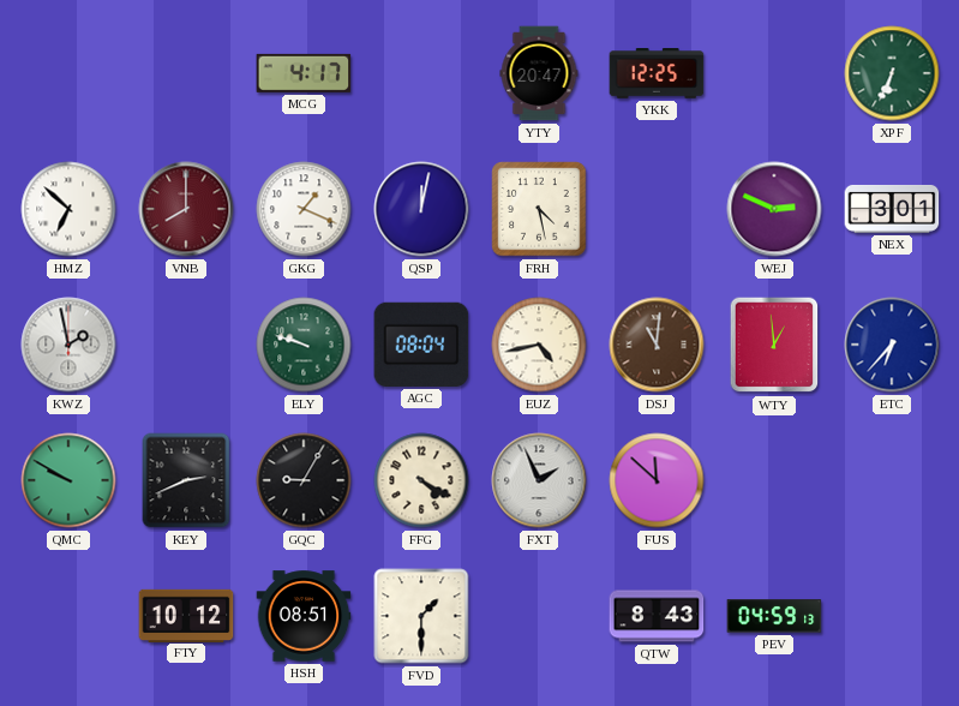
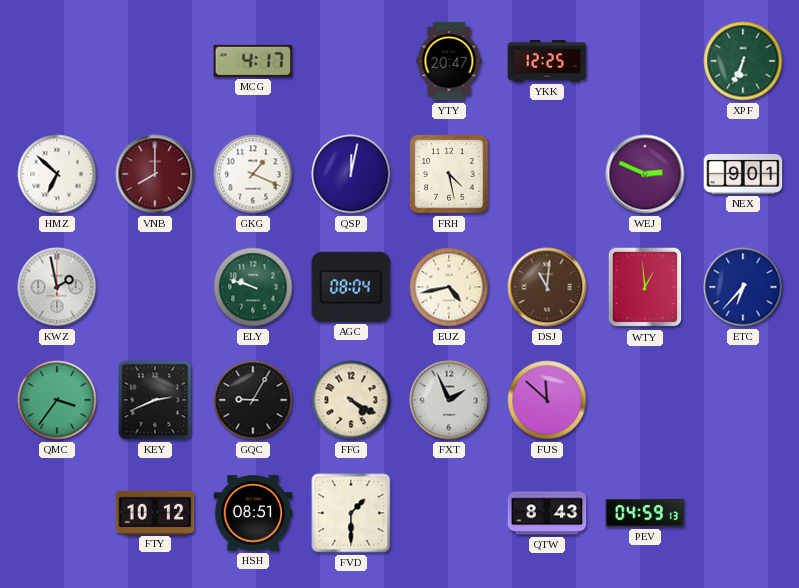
NEX: 3:01 -> 9:01
QMC: 9:50 -> 3:36
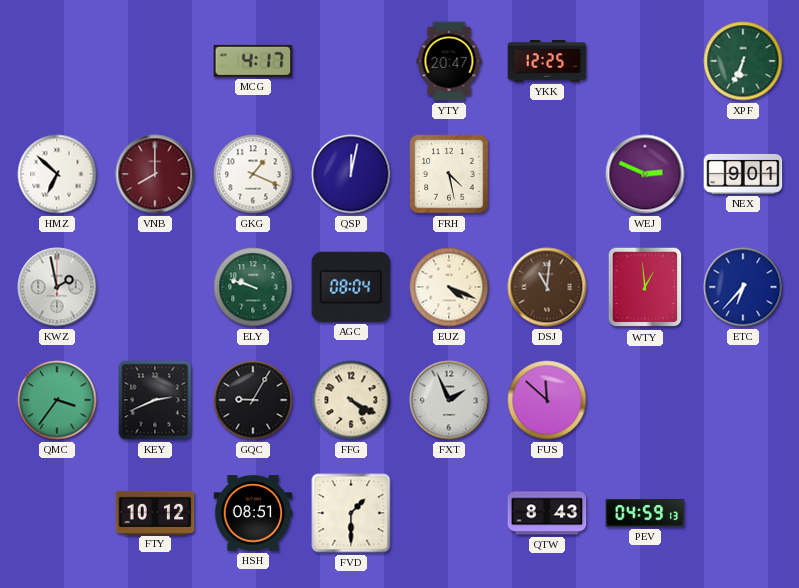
EUZ: 4:43 -> 4:19
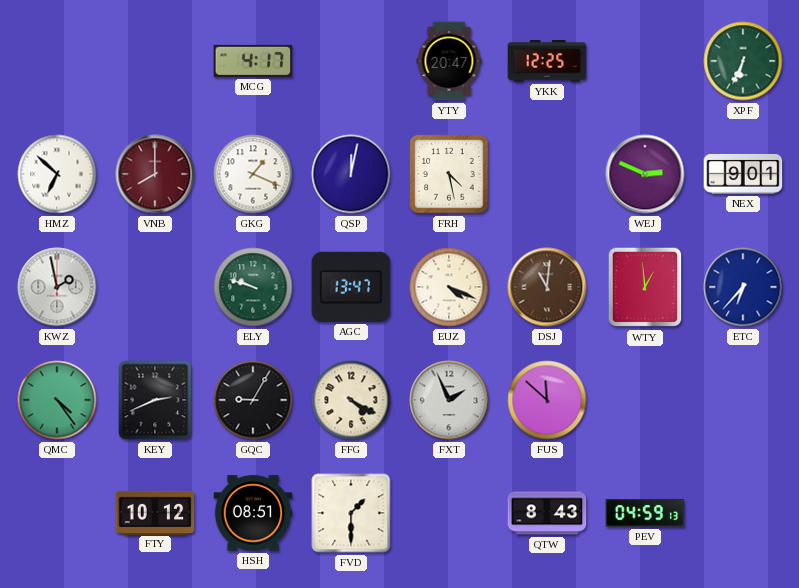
AGC: 08:04 -> 13:47
QMC: 3:36 -> 4:24
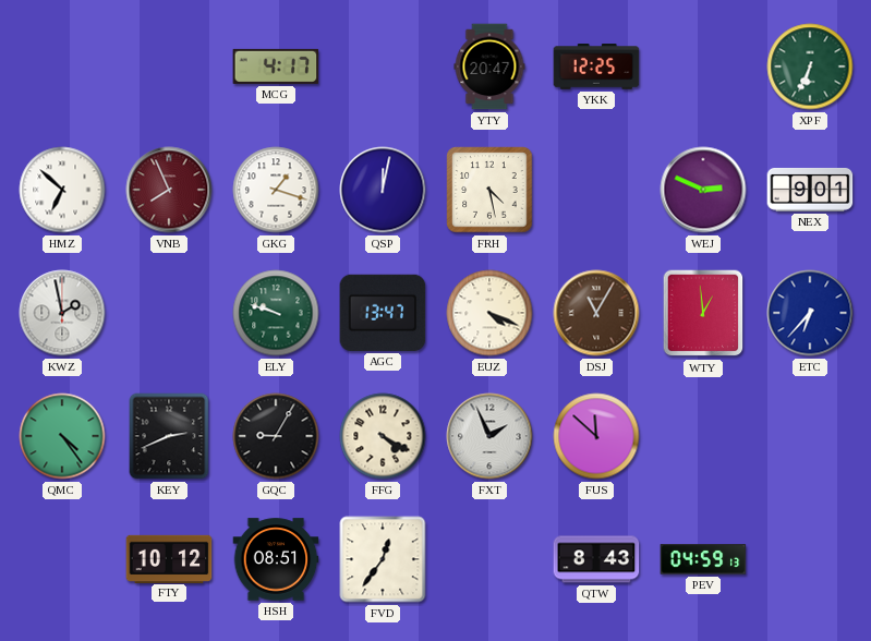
VNB: 8:00 -> 7:56
GKG: 1:19 -> 1:18
DSJ: 11:01 -> 11:05
FVD: 1:30 -> 12:36
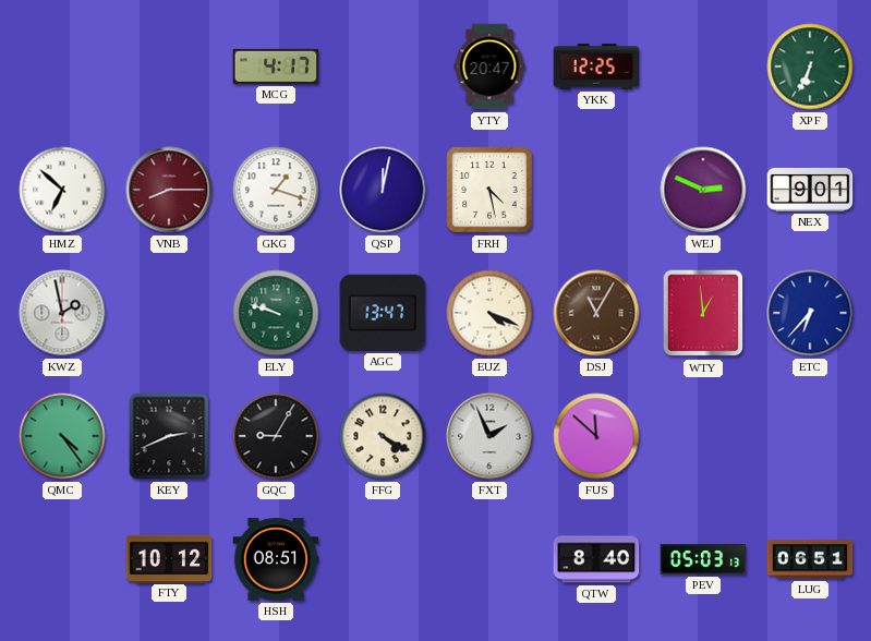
VNB: 7:56 -> 8:15
FVD: 12:36 -> none
QTW: 8:43 -> 8:40
PEV: 04:59 -> 05:03
LUG: none -> 06:51
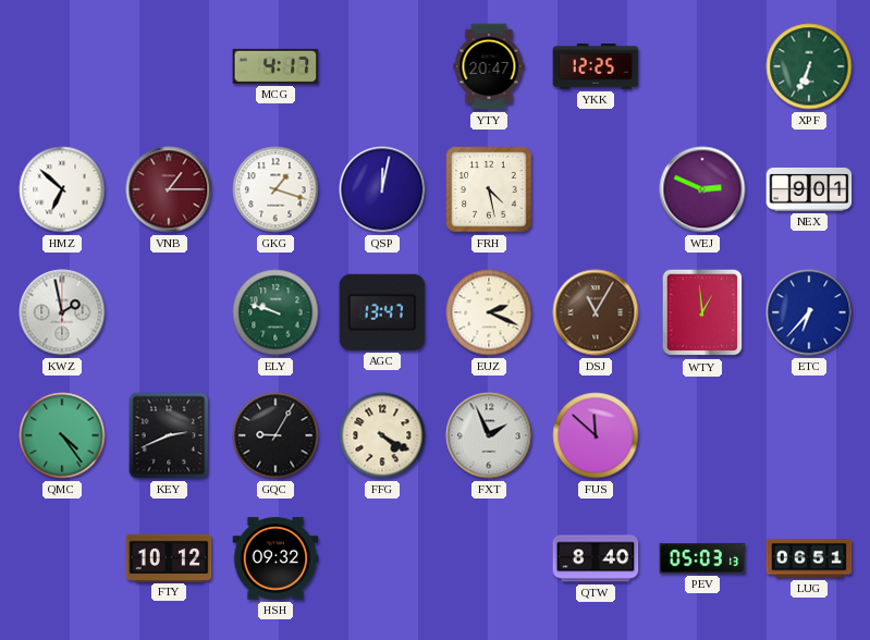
VNB: 8:15 -> 1:15
EUZ: 4:19 -> 2:19
HSH: 08:51 -> 09:32
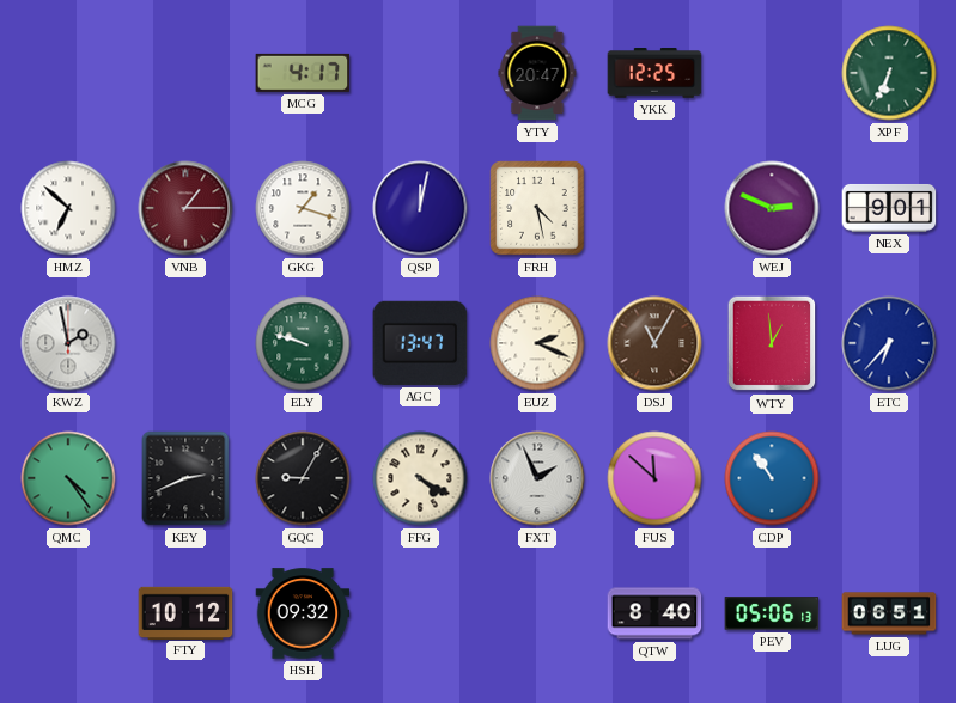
CDP: none -> 10:54
PEV: 05:03 -> 05:06
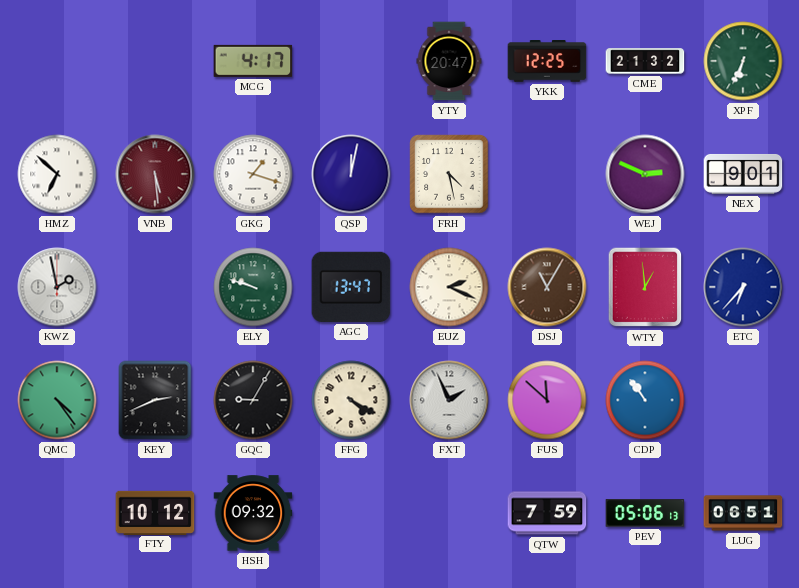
CME: none -> 21:32
VNB: 1:15 -> 5:29
QTW: 8:40 -> 7:59
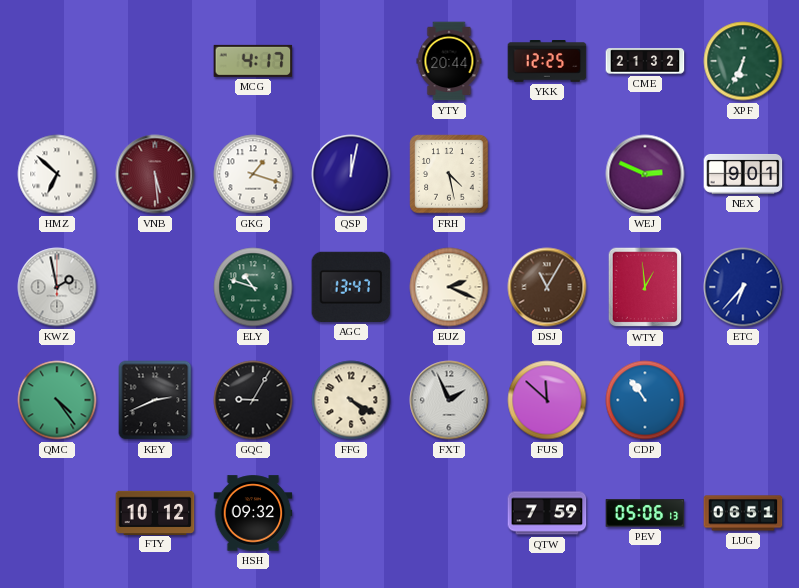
YTY: 20:47 -> 20:44
ELY: 9:48 -> 10:48
